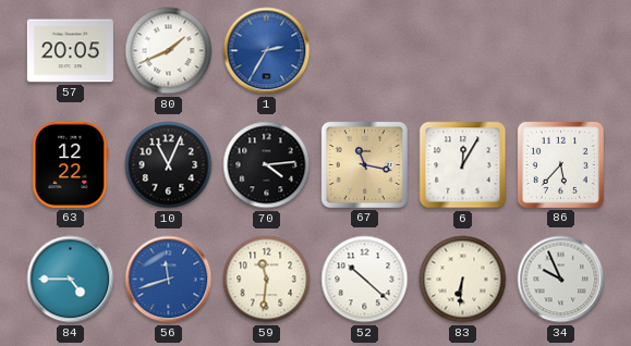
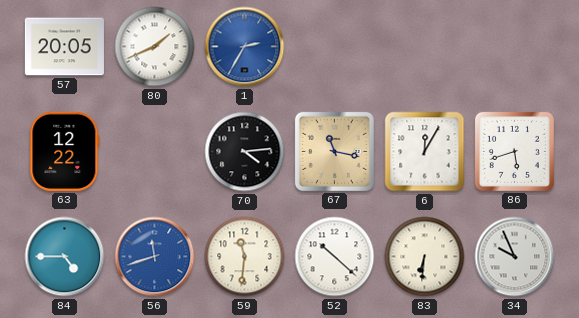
10: 11:04 -> none
86: 5:37 -> 5:42
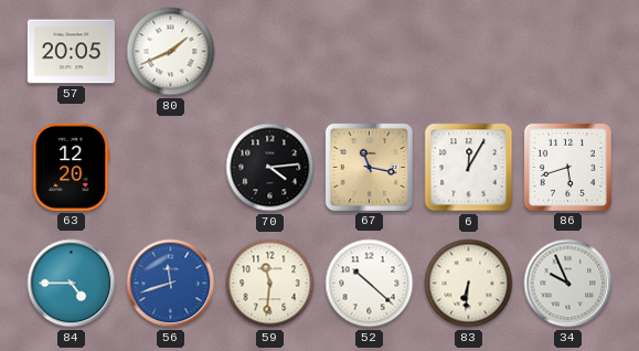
1: 2:35 -> none
63: 12:22 -> 12:20
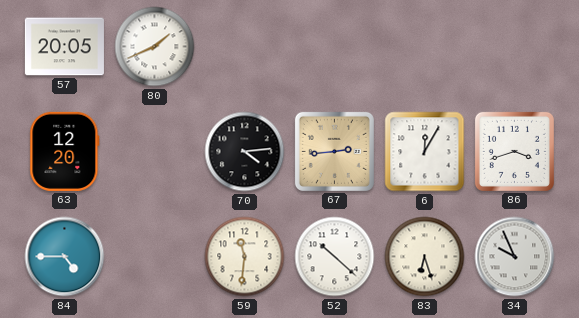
67: 11:17 -> 2:44
86: 5:42 -> 3:42
56: 11:42 -> none
83: 6:31 -> 6:27
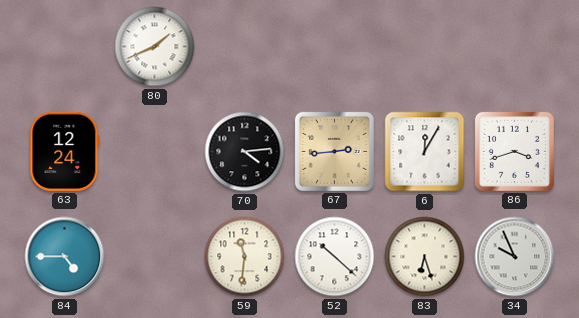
57: 20:05 -> none
63: 12:20 -> 12:24
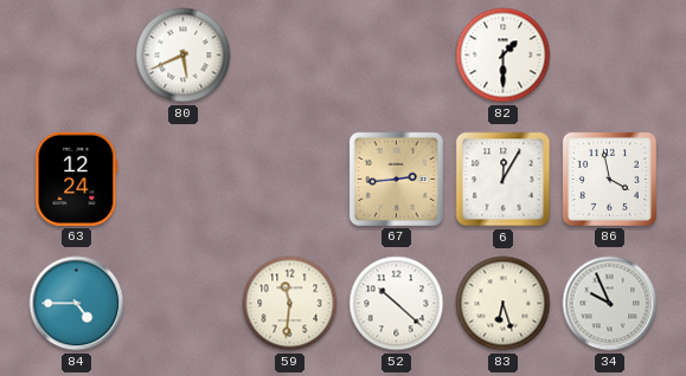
80: 1:41 -> 5:41
82: none -> 1:30
70: 4:14 -> none
86: 3:42 -> 3:58
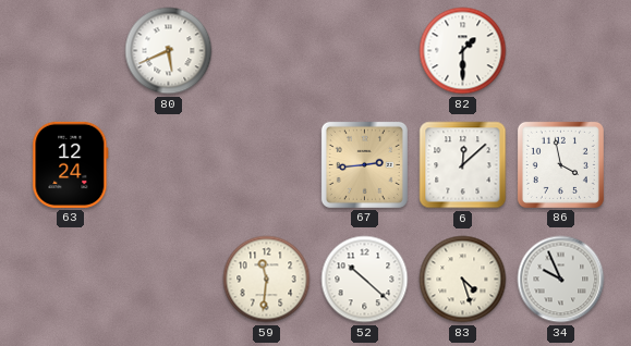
6: 12:05 -> 12:08
84: 4:45 -> none
83: 6:27 -> 4:27
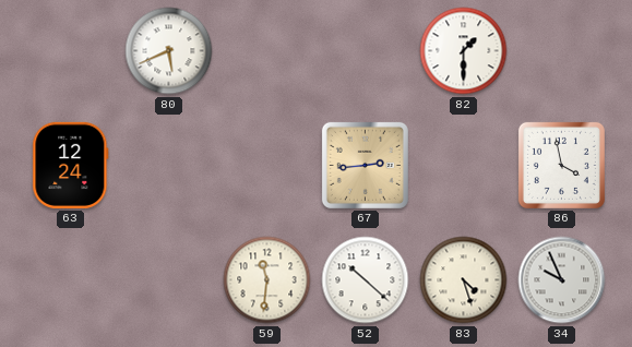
6: 12:08 -> none
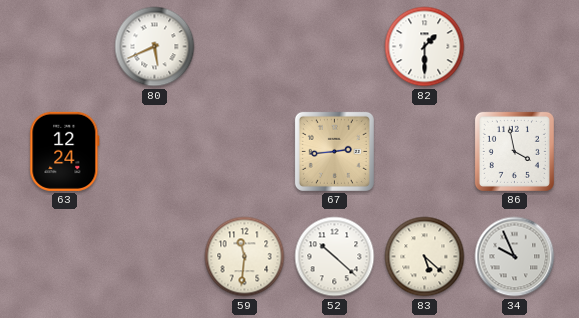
83: 4:27 -> 5:22
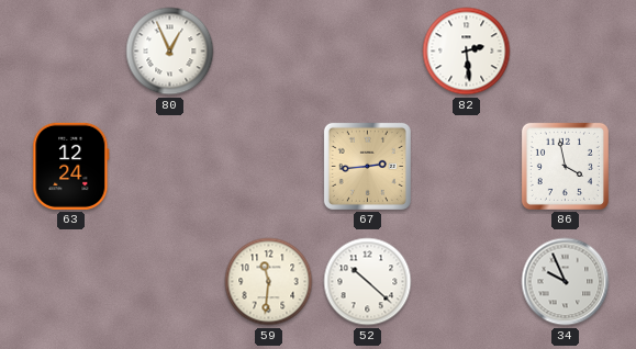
80: 5:41 -> 12:56
82: 1:30 -> 2:29
83: 5:22 -> none
